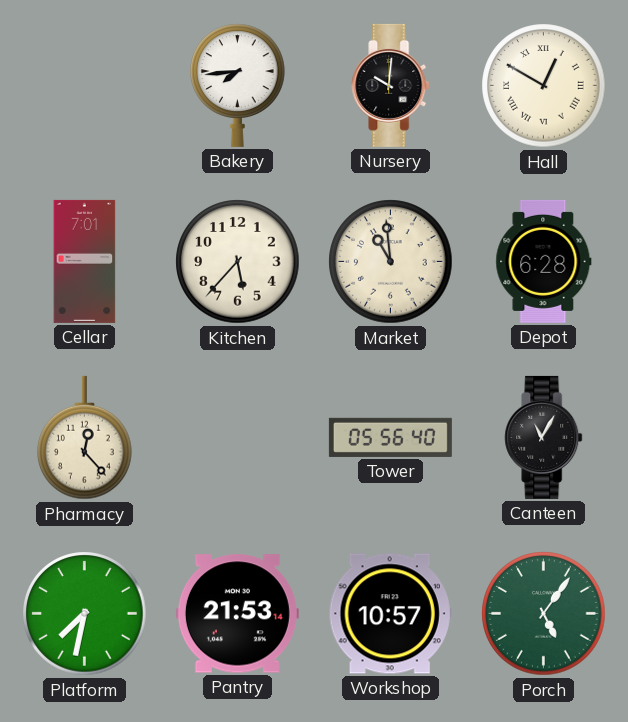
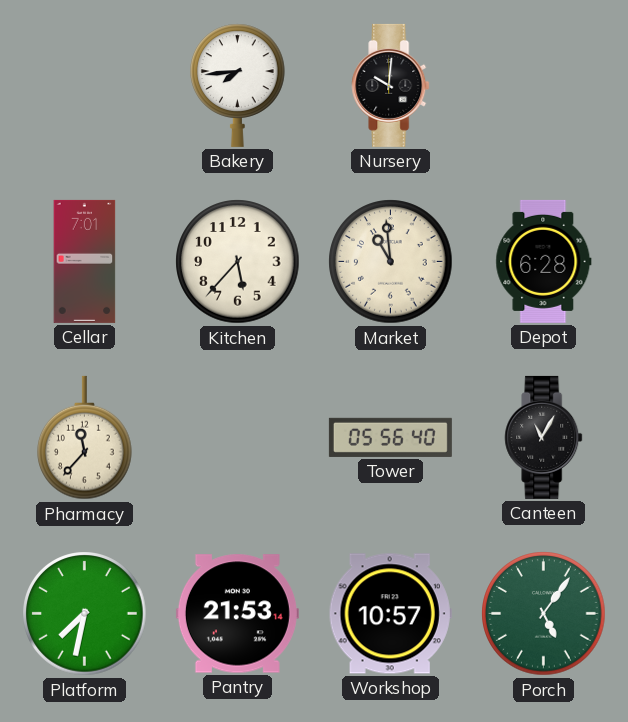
Hall: 12:50 -> none
Pharmacy: 12:23 -> 11:37
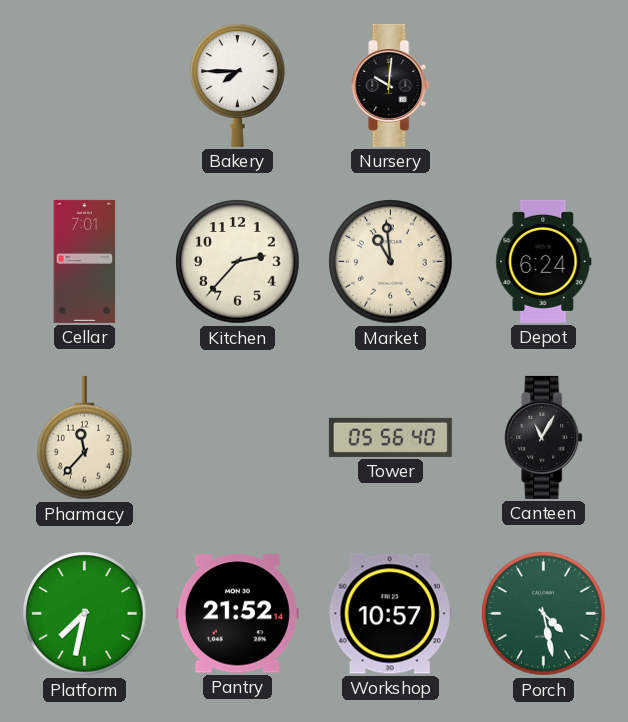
Bakery: 7:44 -> 7:45
Kitchen: 5:37 -> 2:37
Depot: 6:28 -> 6:24
Pantry: 21:53 -> 21:52
Porch: 5:06 -> 4:28
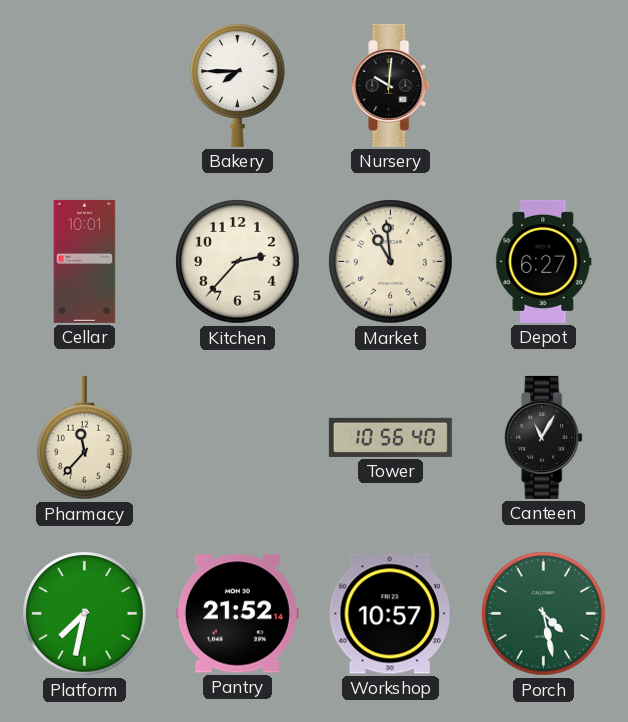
Cellar: 7:01 -> 10:01
Depot: 6:24 -> 6:27
Tower: 05:56 -> 10:56
